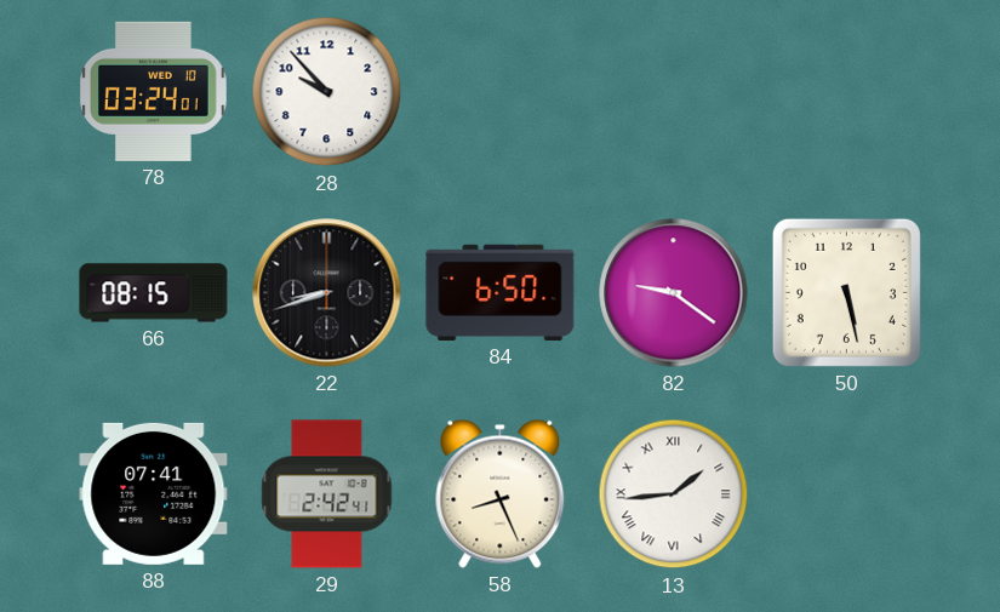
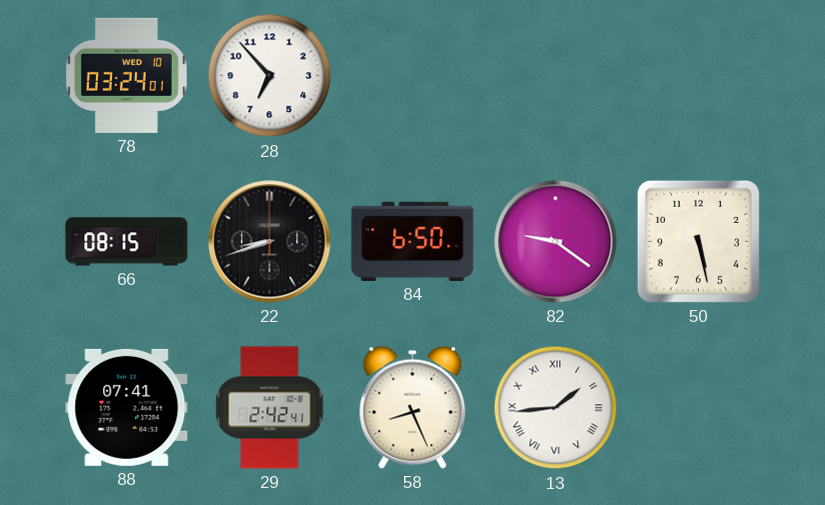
28: 9:53 -> 6:53
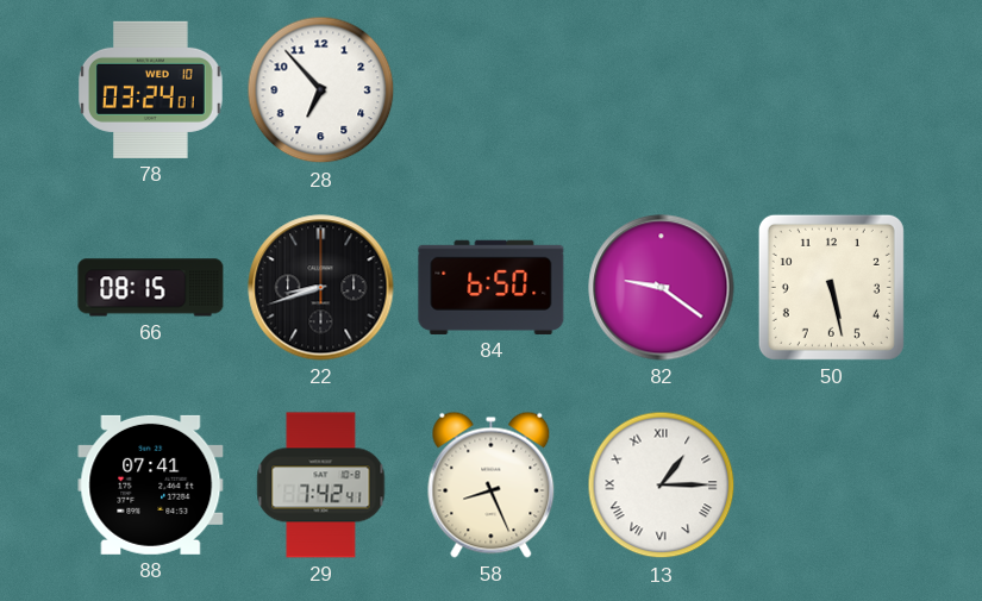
29: 2:42 -> 7:42
13: 1:44 -> 1:15
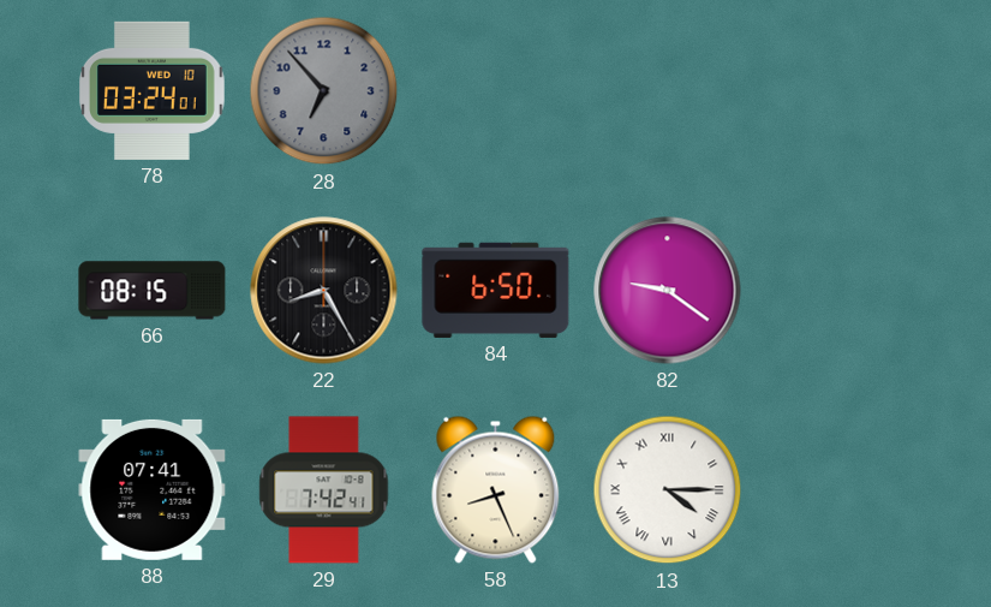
28 dial: white -> grey
22: 8:42 -> 8:25
50: 5:28 -> none
13: 1:15 -> 4:15
